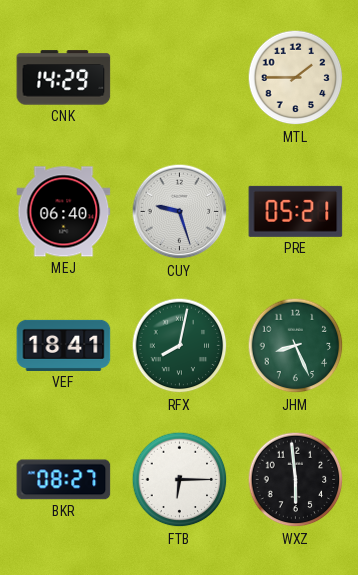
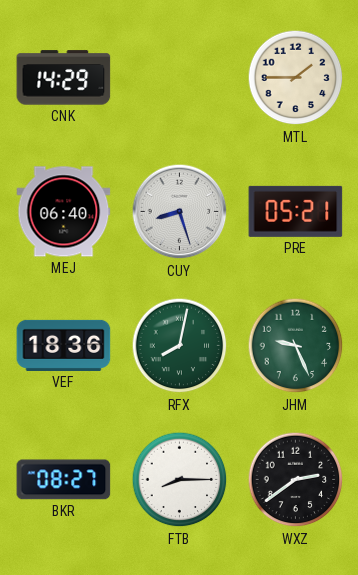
CUY: 9:27 -> 8:27
VEF: 18:41 -> 18:36
JHM: 8:26 -> 9:26
FTB: 6:15 -> 8:15
WXZ: 5:59 -> 2:39
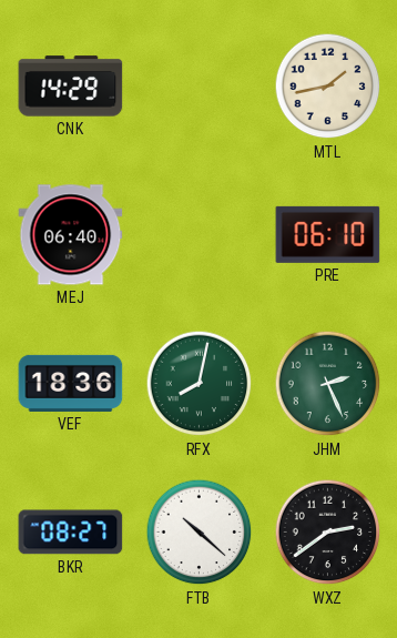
MTL: 1:45 -> 1:43
CUY: 8:27 -> none
PRE: 05:21 -> 06:10
JHM: 9:26 -> 2:26
FTB: 8:15 -> 10:22
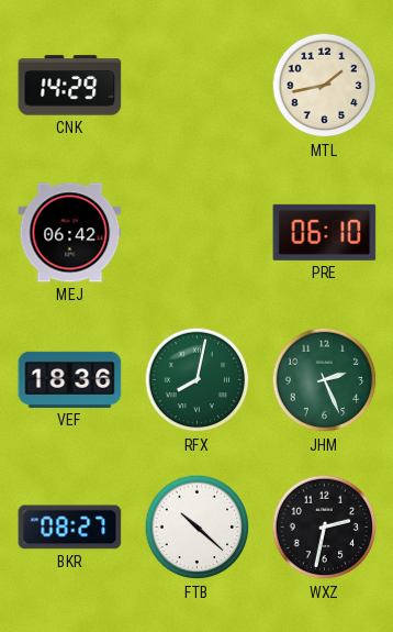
MEJ: 06:40 -> 06:42
WXZ: 2:39 -> 2:32
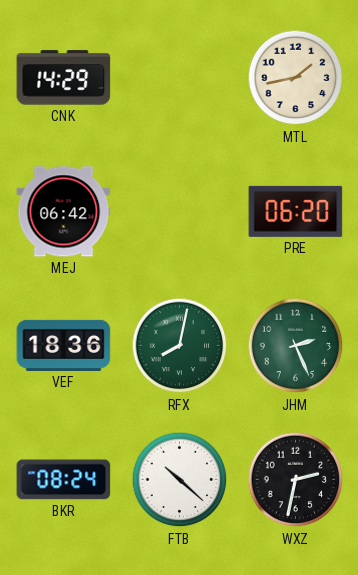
PRE: 06:10 -> 06:20
BKR: 08:27 -> 08:24
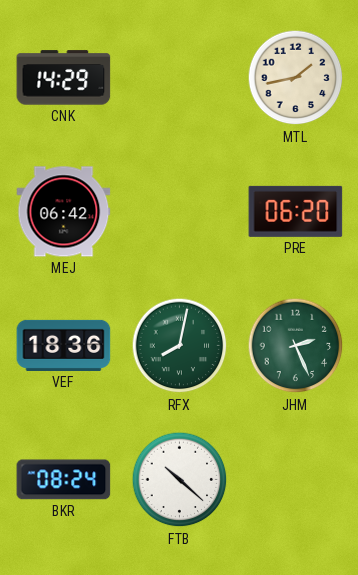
WXZ: 2:32 -> none
